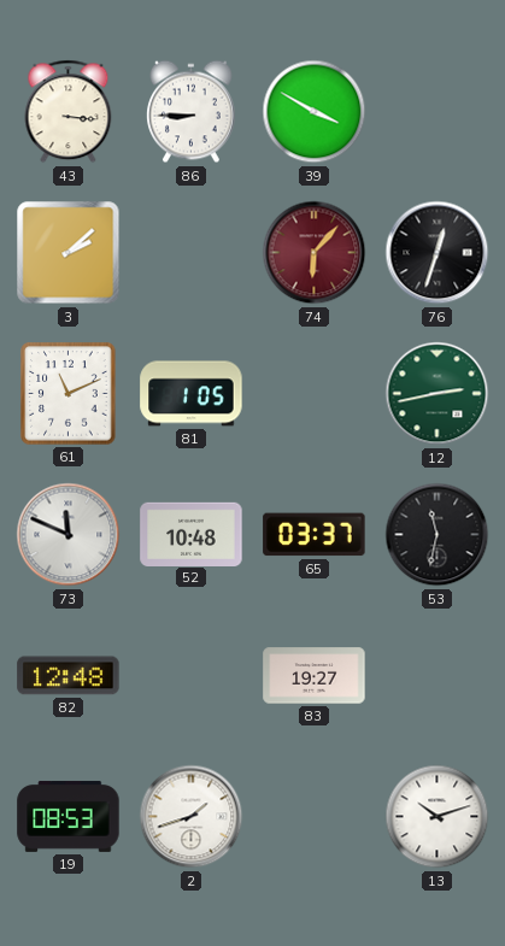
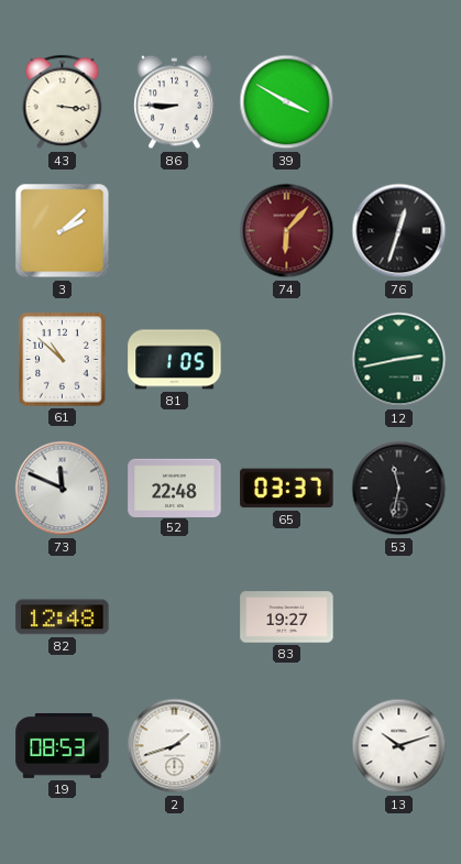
61: 11:11 -> 10:52
52: 10:48 -> 22:48
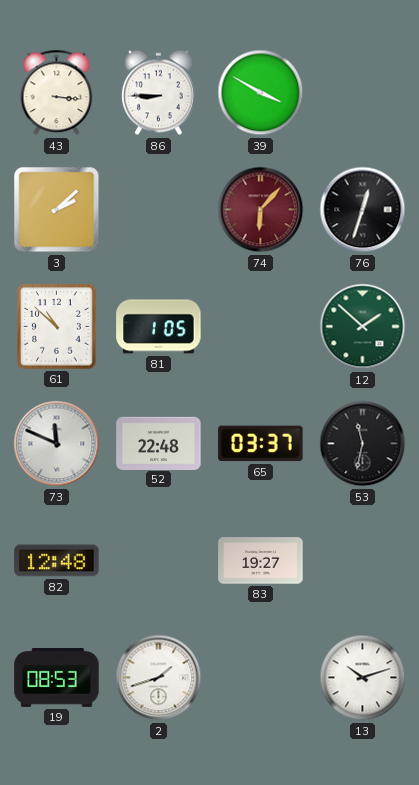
12: 2:43 -> 1:52
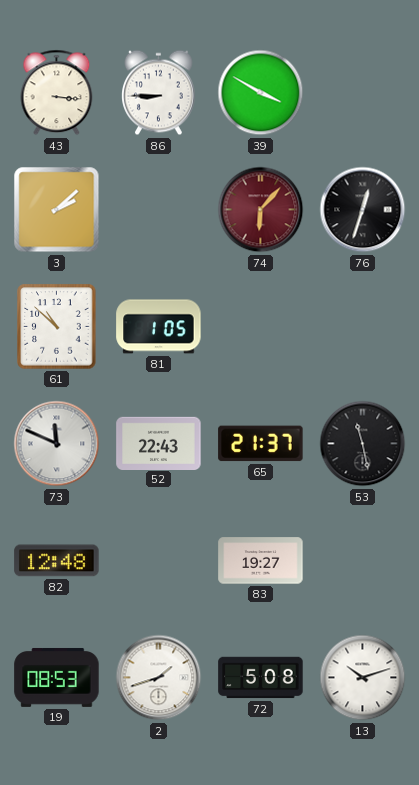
12: 1:52 -> none
52: 22:48 -> 22:43
65: 03:37 -> 21:37
53: 11:32 -> 11:28
72: none -> 5:08
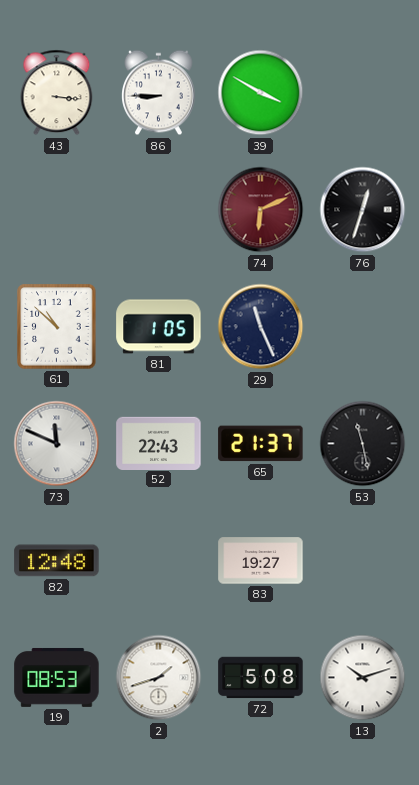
3: 2:08 -> none
74: 6:07 -> 6:11
29: none -> 11:26
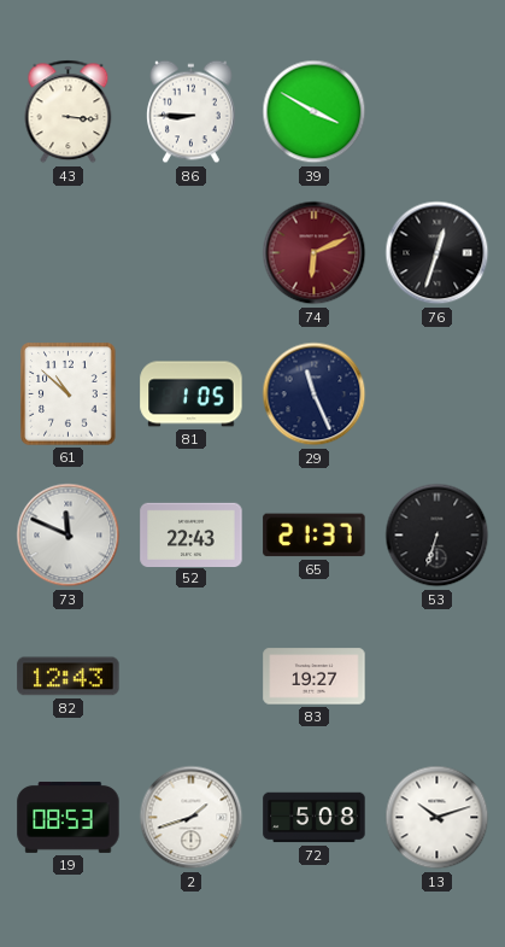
53: 11:28 -> 6:33
82: 12:48 -> 12:43
